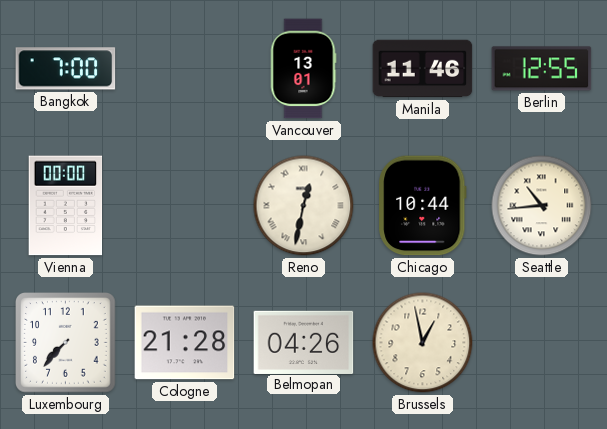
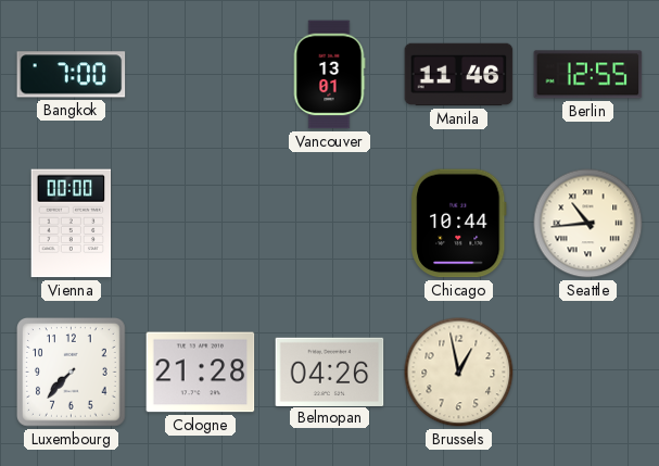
Reno: 12:32 -> none
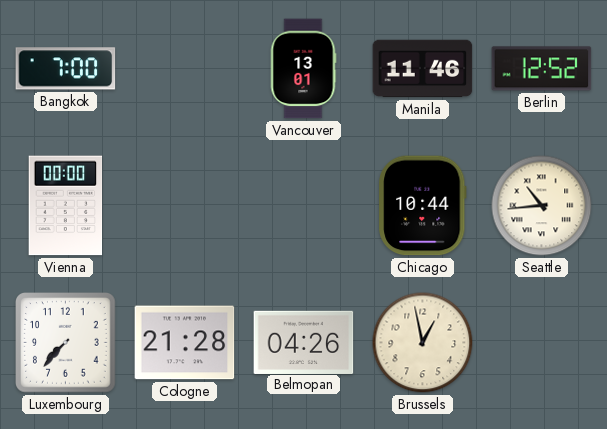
Berlin: 12:55 -> 12:52
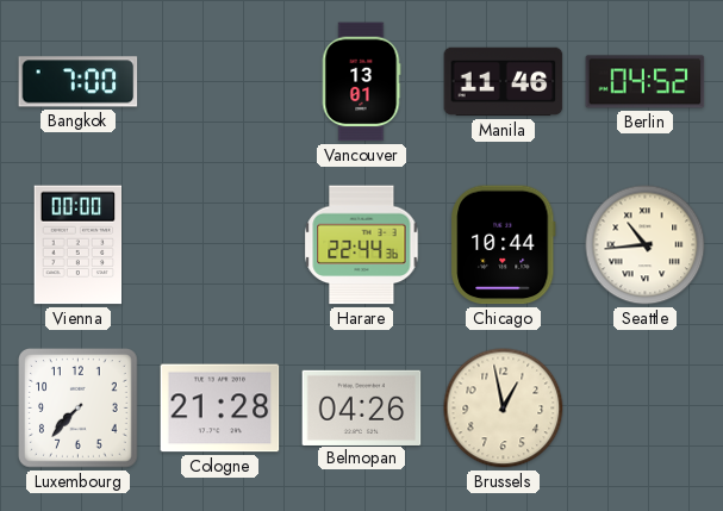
Berlin: 12:52 -> 04:52
Harare: none -> 22:44
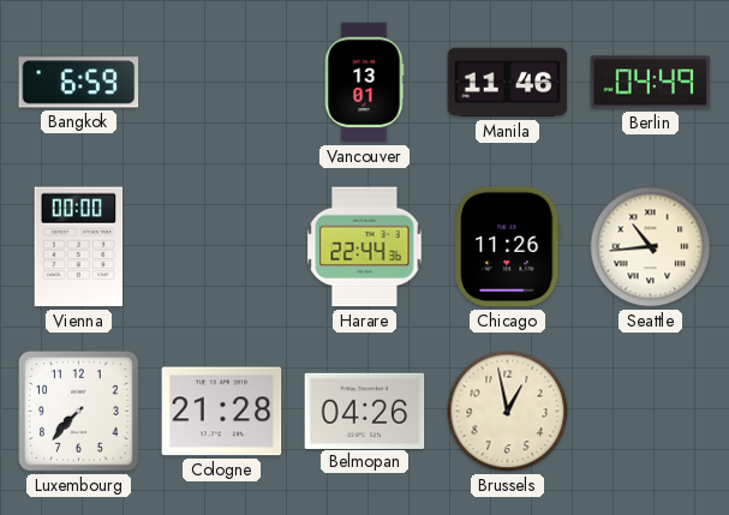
Bangkok: 7:00 -> 6:59
Berlin: 04:52 -> 04:49
Chicago: 10:44 -> 11:26
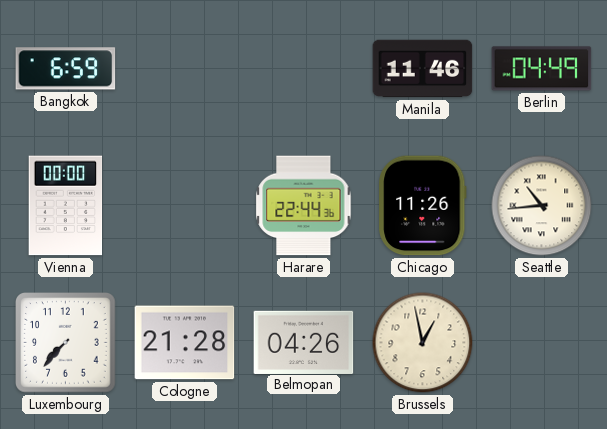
Vancouver: 13:01 -> none
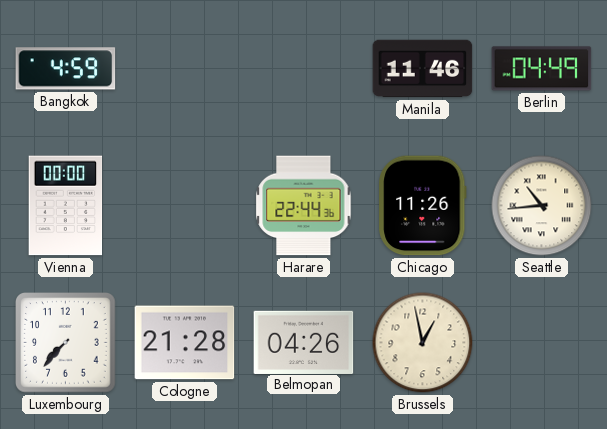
Bangkok: 6:59 -> 4:59
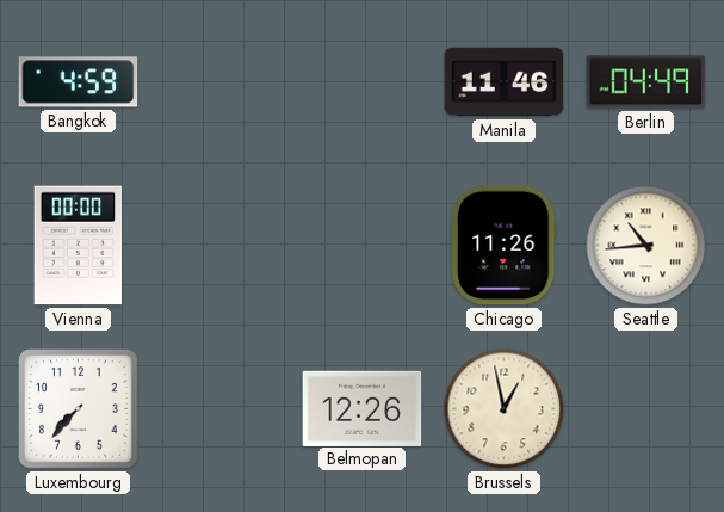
Harare: 22:44 -> none
Cologne: 21:28 -> none
Belmopan: 04:26 -> 12:26
